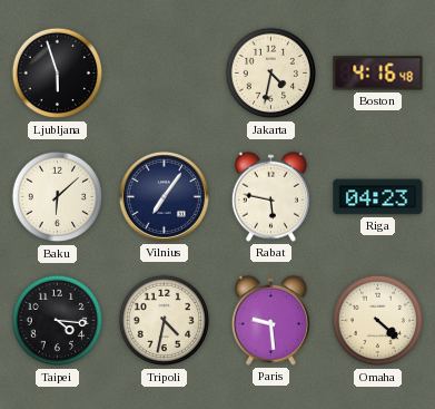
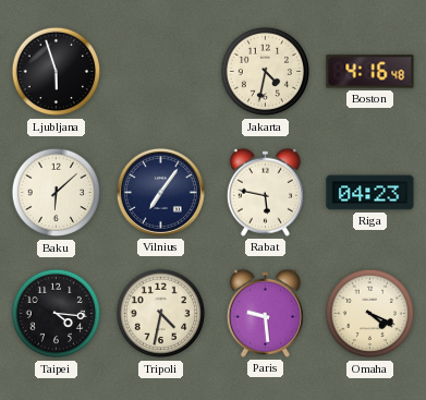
Omaha: 4:22 -> 4:19
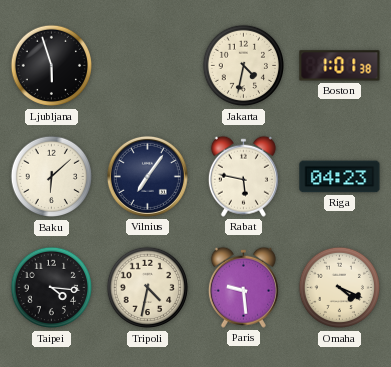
Boston: 4:16 -> 1:01
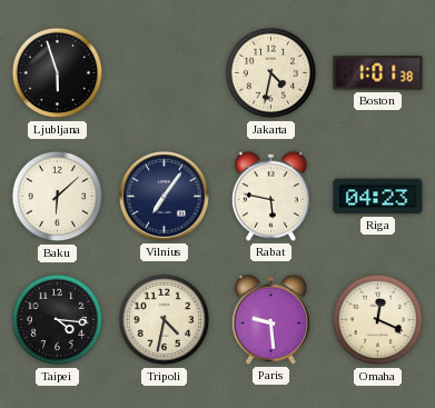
Omaha: 4:19 -> 12:19
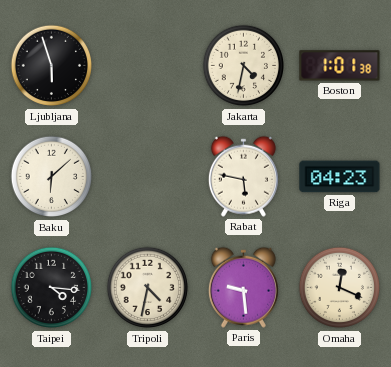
Vilnius: 7:06 -> none
